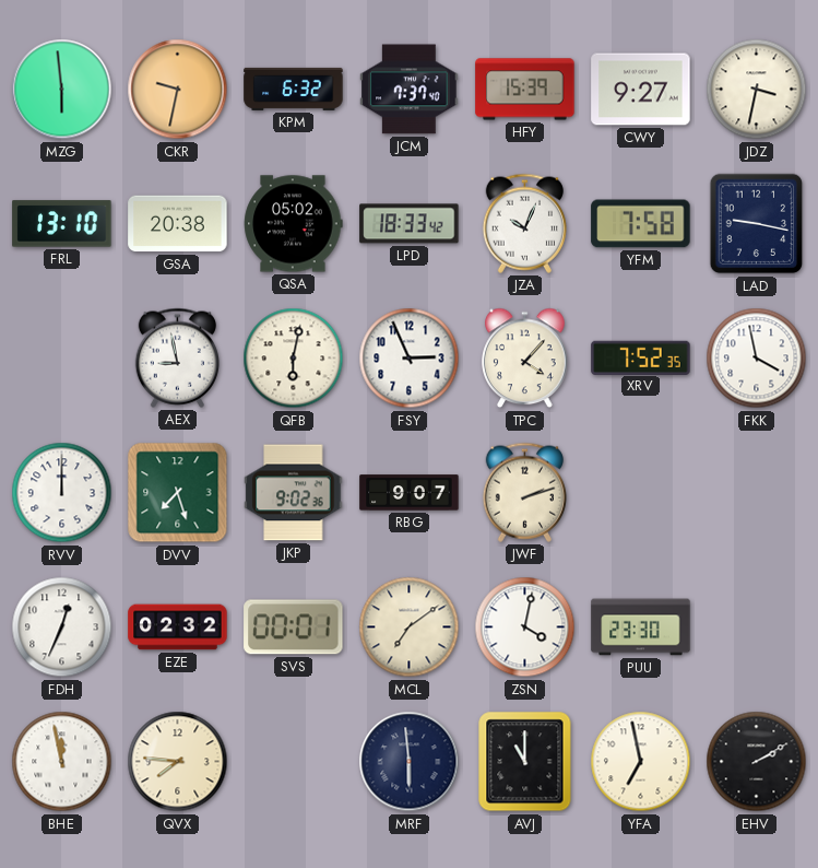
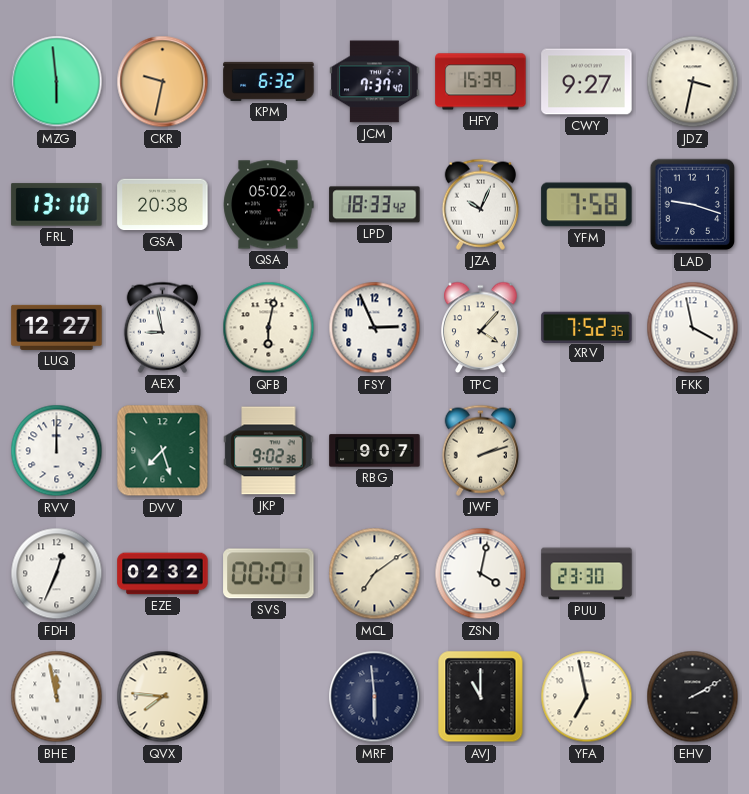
LAD: 9:17 -> 9:18
LUQ: none -> 12:27
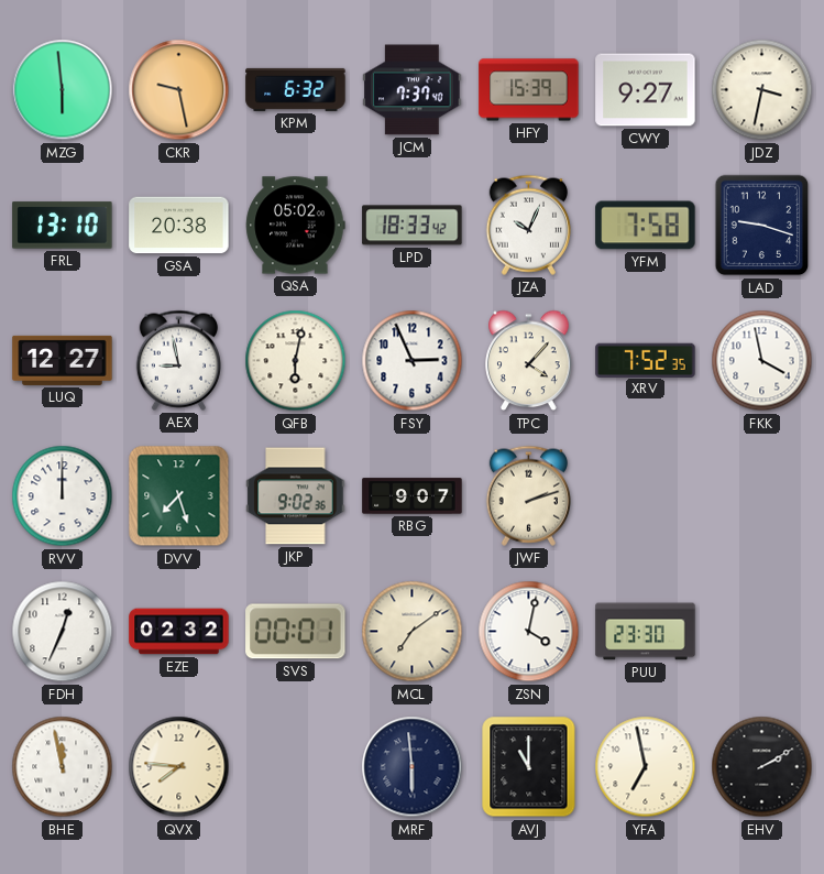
CKR: 9:32 -> 9:28
